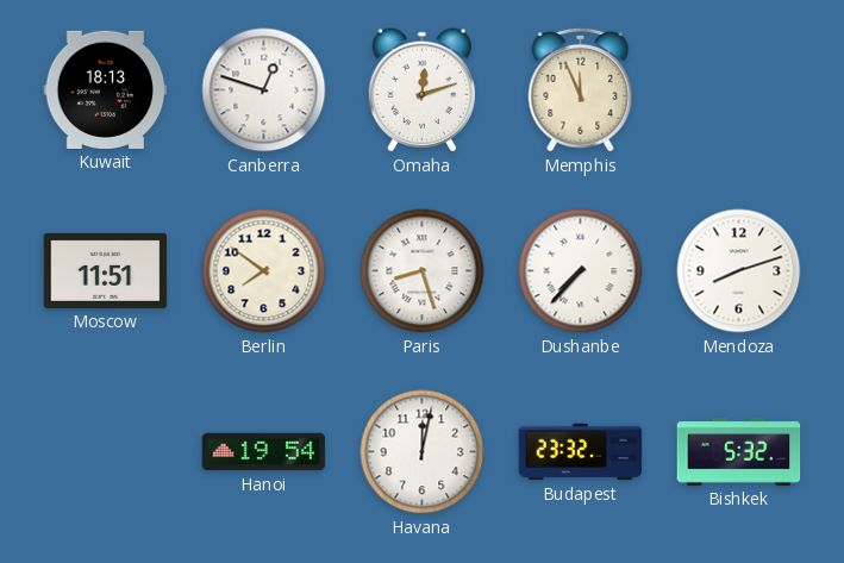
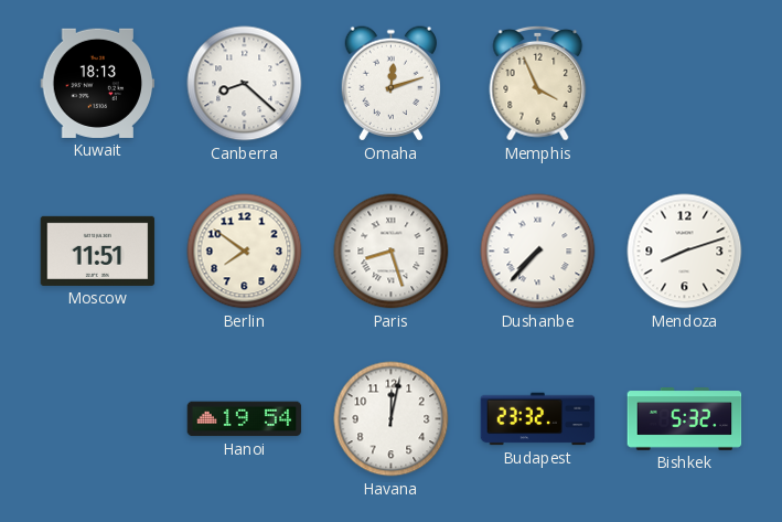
Canberra: 12:48 -> 8:22
Memphis: 11:56 -> 3:56
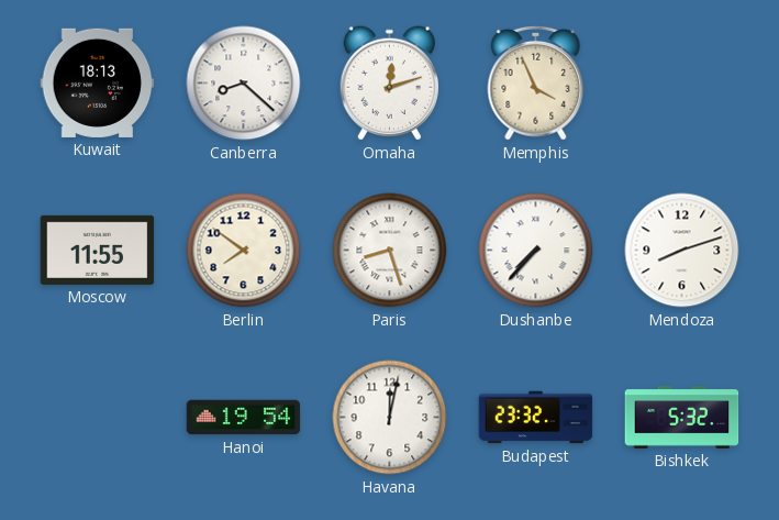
Moscow: 11:51 -> 11:55
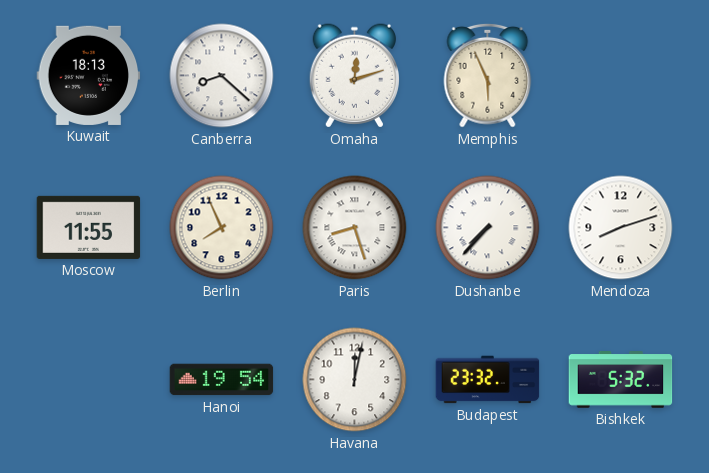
Memphis: 3:56 -> 5:56
Berlin: 7:51 -> 7:56
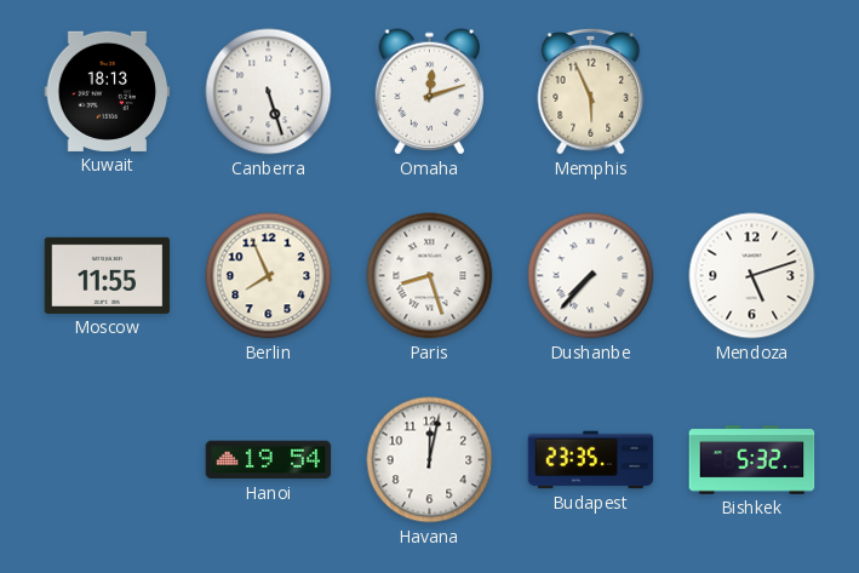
Canberra: 8:22 -> 5:27
Mendoza: 8:12 -> 5:12
Budapest: 23:32 -> 23:35
